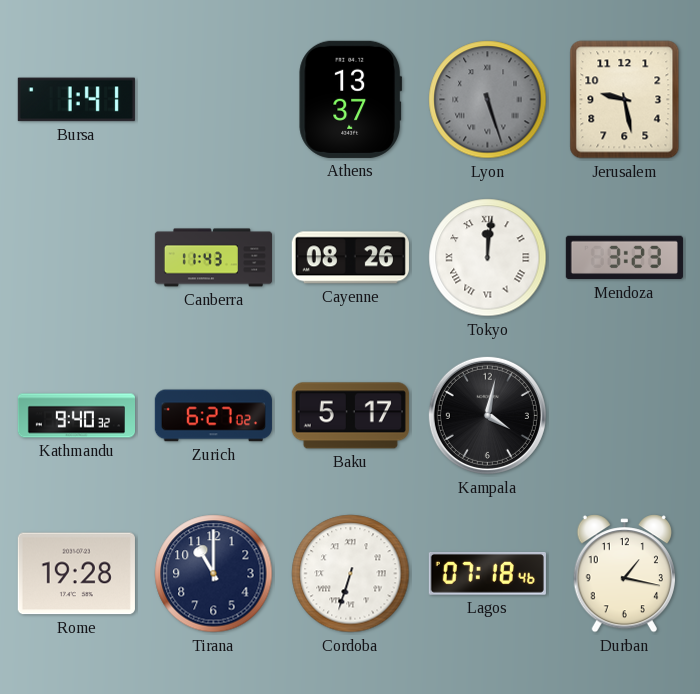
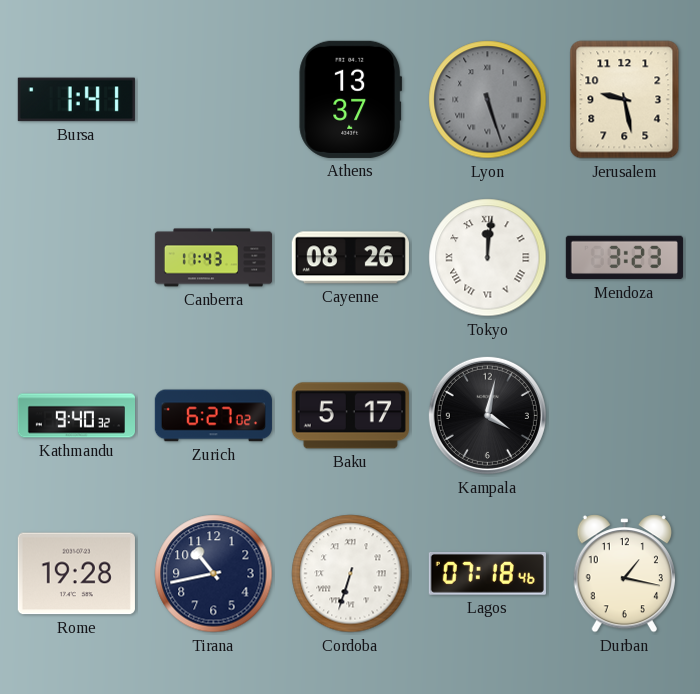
Tirana: 11:00 -> 10:43
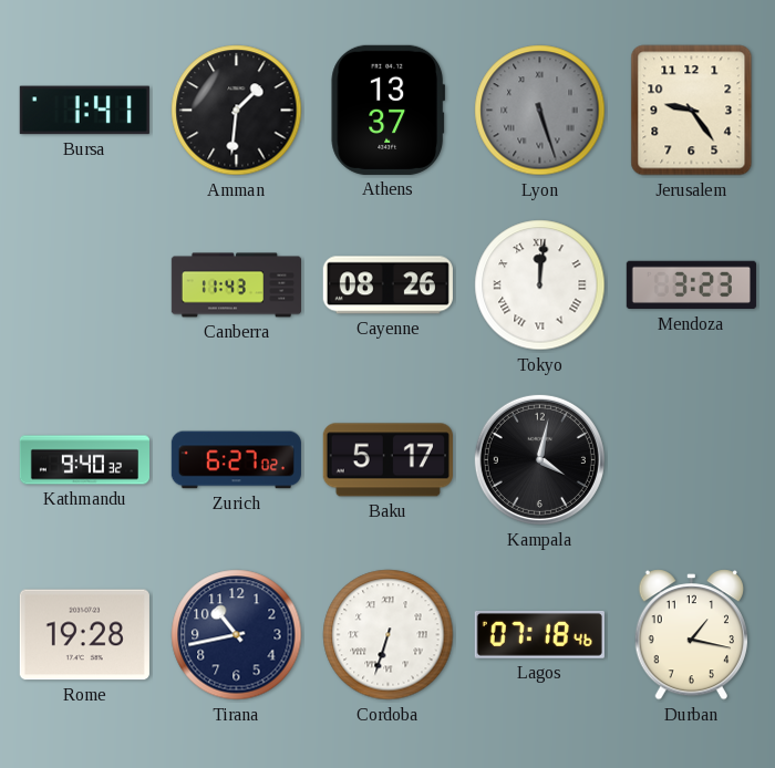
Amman: none -> 1:31
Jerusalem: 9:28 -> 9:24
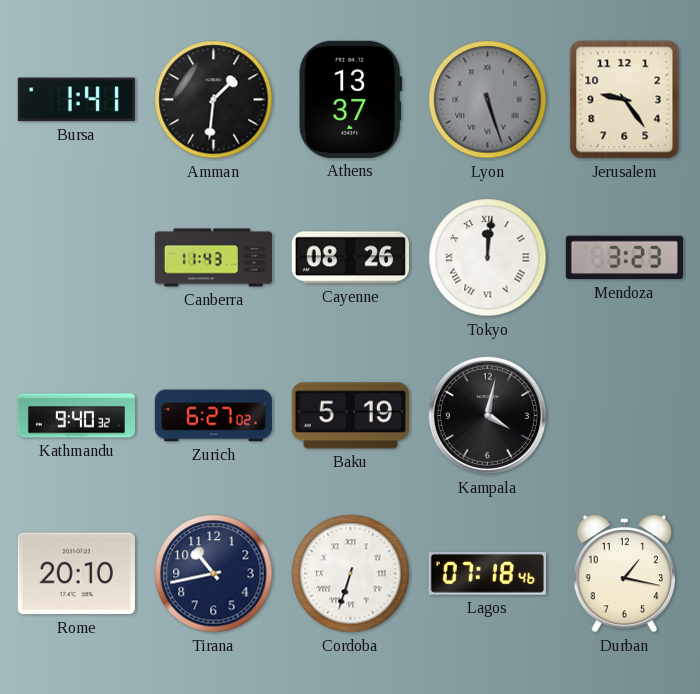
Baku: 5:17 -> 5:19
Rome: 19:28 -> 20:10
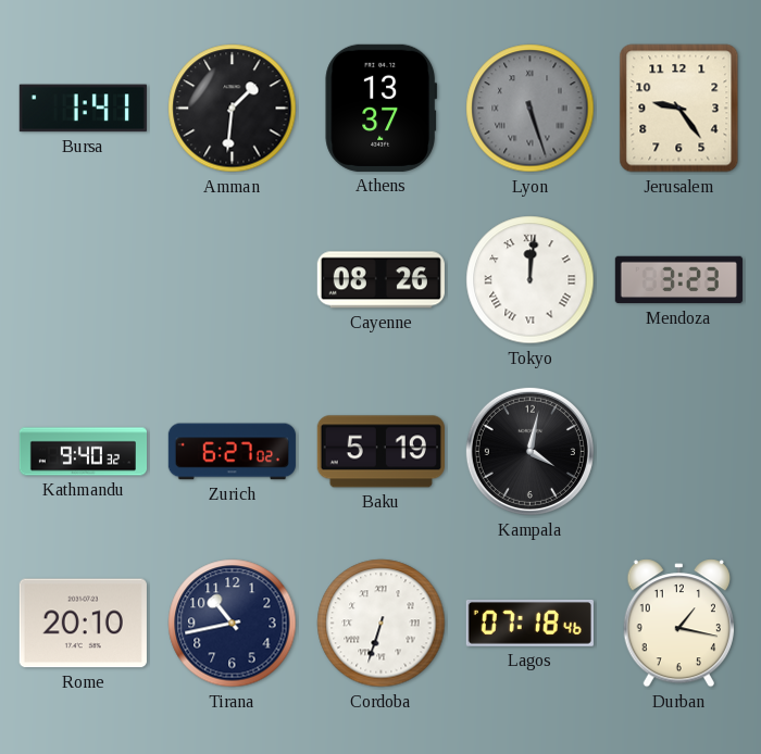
Canberra: 11:43 -> none
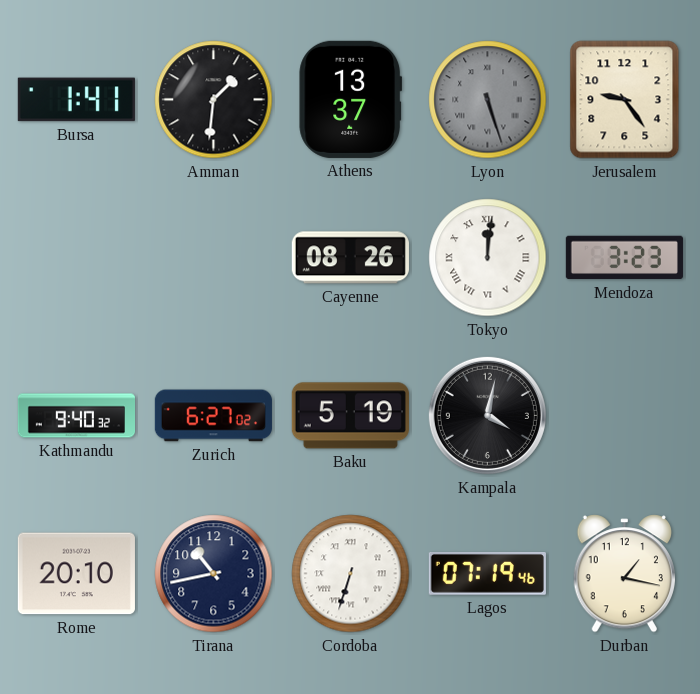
Lagos: 07:18 -> 07:19
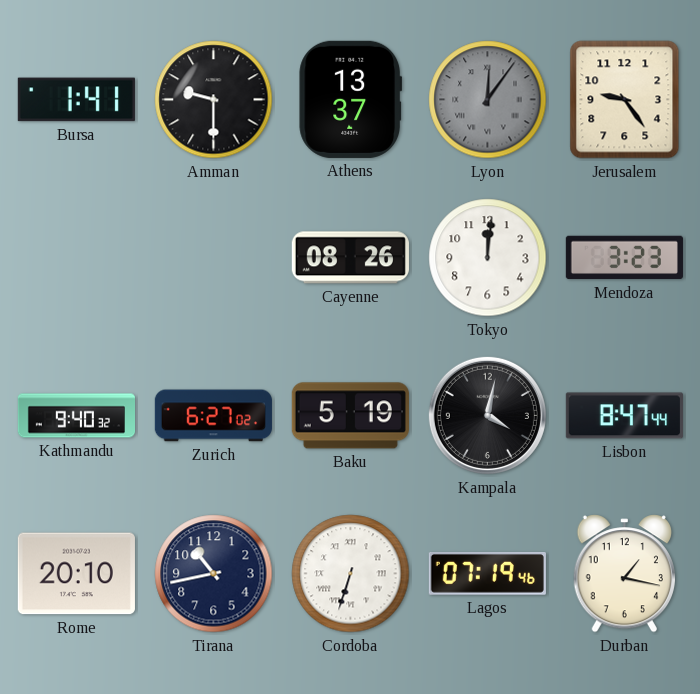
Amman: 1:31 -> 9:30
Lyon: 5:27 -> 12:06
Tokyo numerals: Roman -> Arabic
Lisbon: none -> 8:47
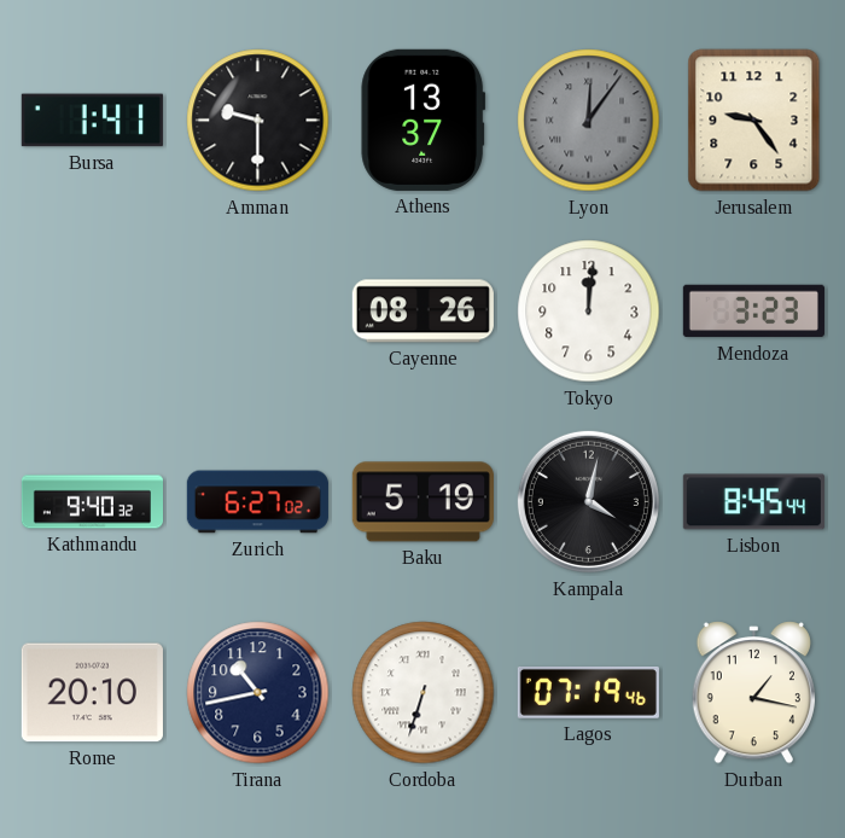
Lisbon: 8:47 -> 8:45
